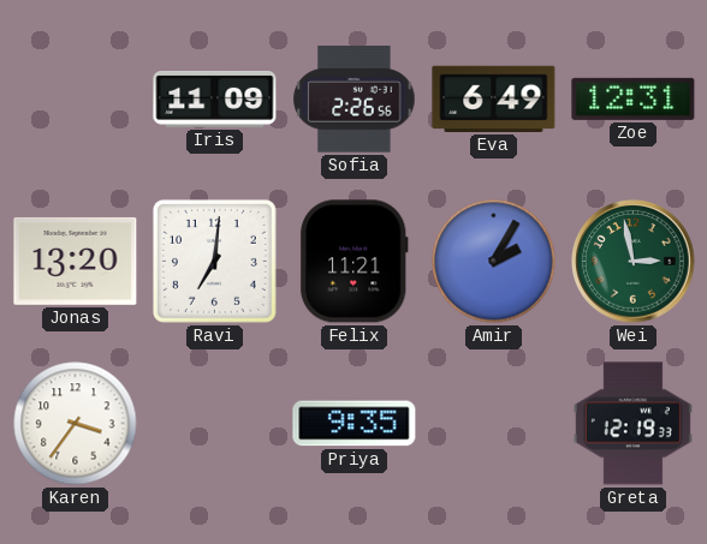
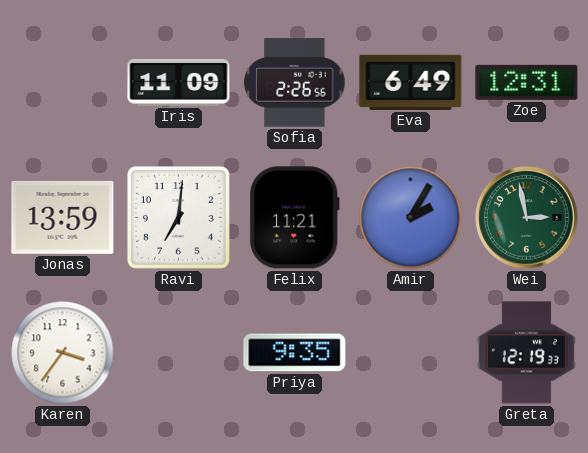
Jonas: 13:20 -> 13:59
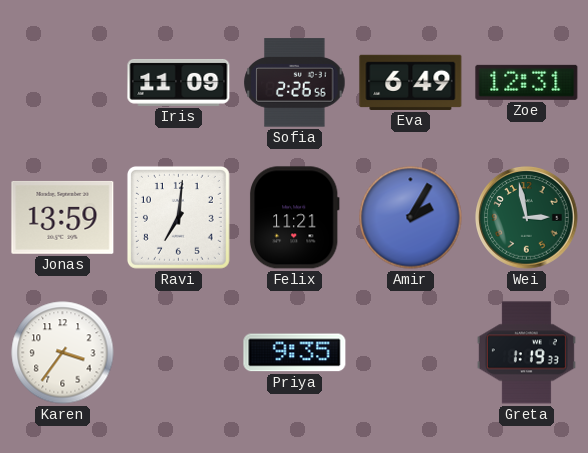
Greta: 12:19 -> 1:19
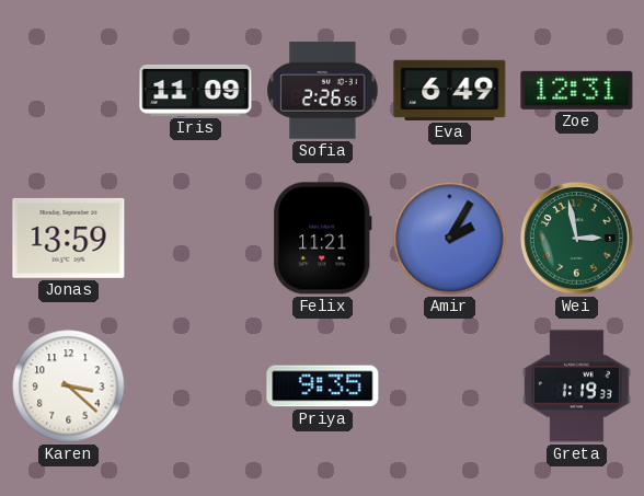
Ravi: 7:01 -> none
Karen: 3:36 -> 3:22
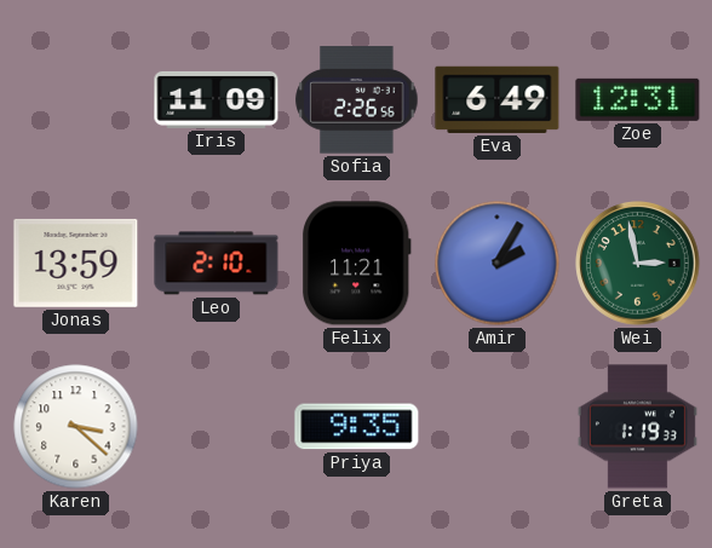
Leo: none -> 2:10
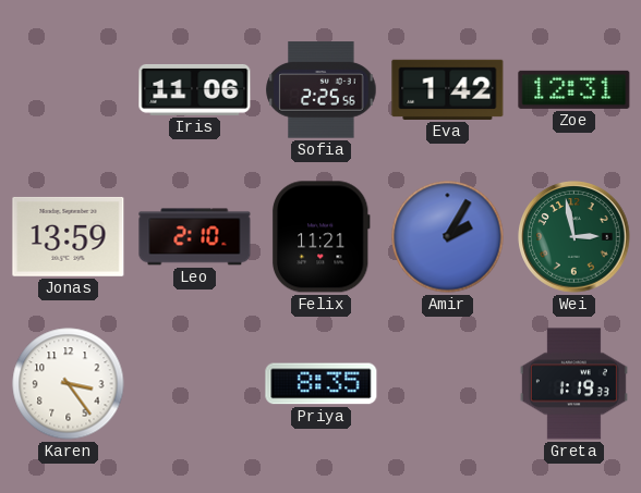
Iris: 11:09 -> 11:06
Sofia: 2:26 -> 2:25
Eva: 6:49 -> 1:42
Karen: 3:22 -> 3:24
Priya: 9:35 -> 8:35
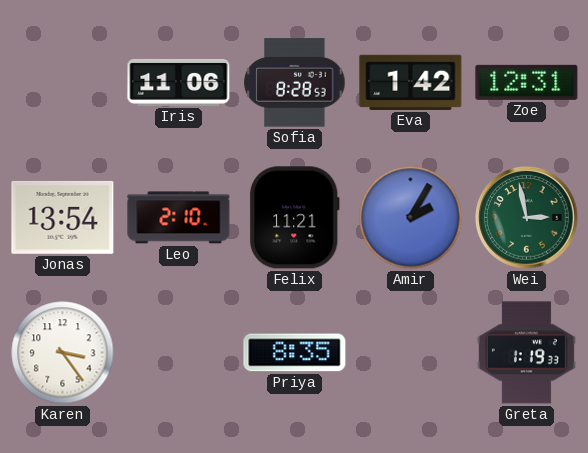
Sofia: 2:25 -> 8:28
Jonas: 13:59 -> 13:54
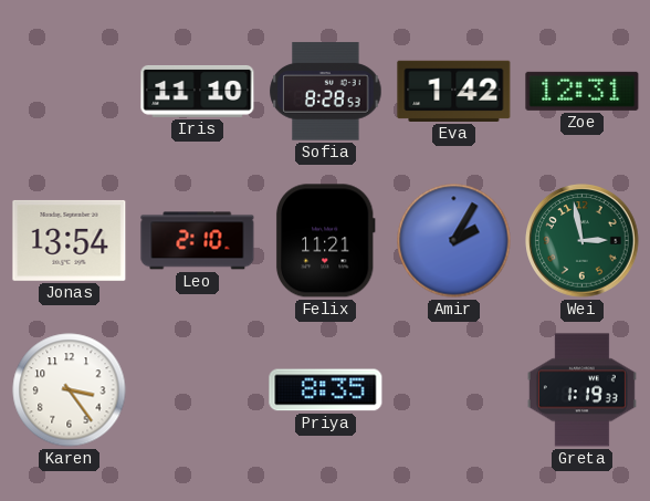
Iris: 11:06 -> 11:10
